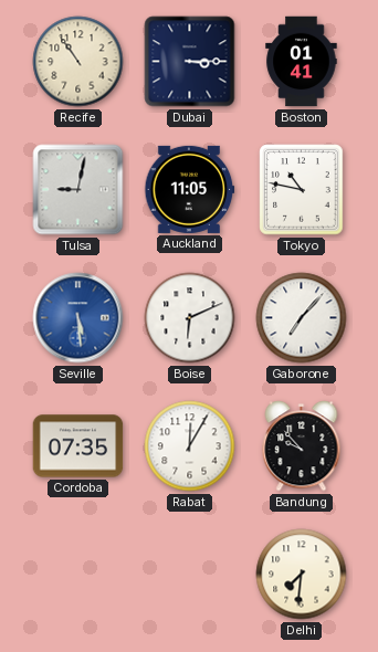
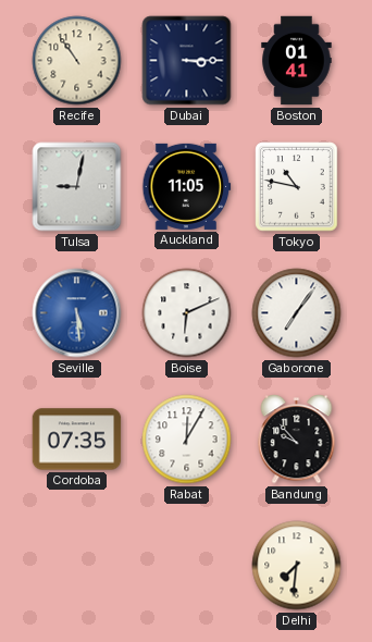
Gaborone: 7:07 -> 7:06
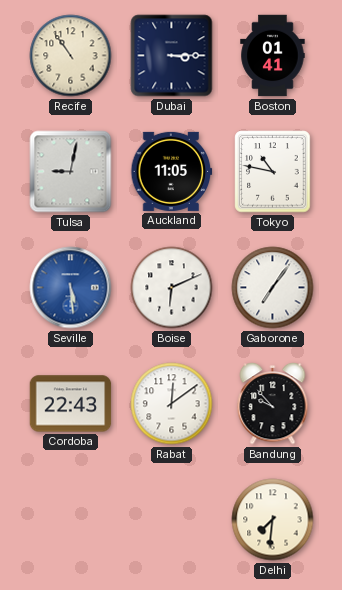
Cordoba: 07:35 -> 22:43
Rabat: 12:05 -> 12:09
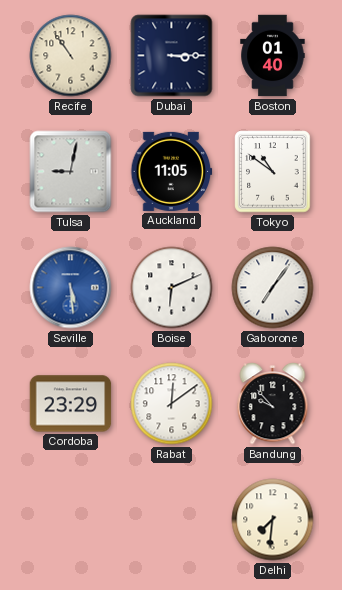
Boston: 01:41 -> 01:40
Tokyo: 10:47 -> 10:51
Cordoba: 22:43 -> 23:29
